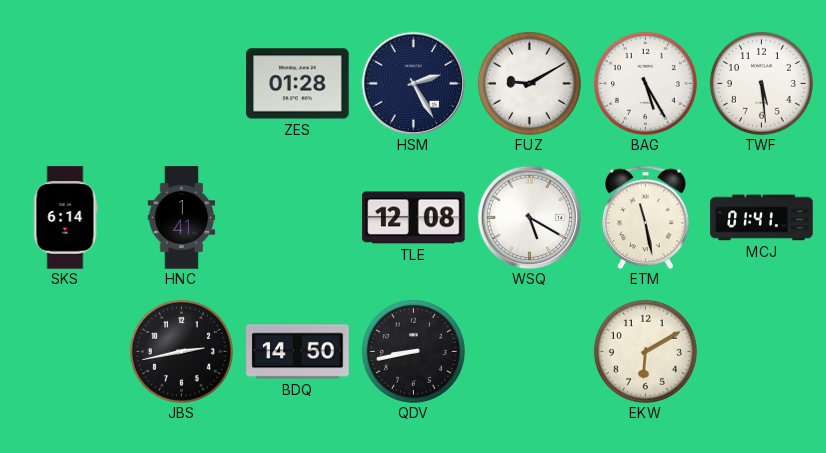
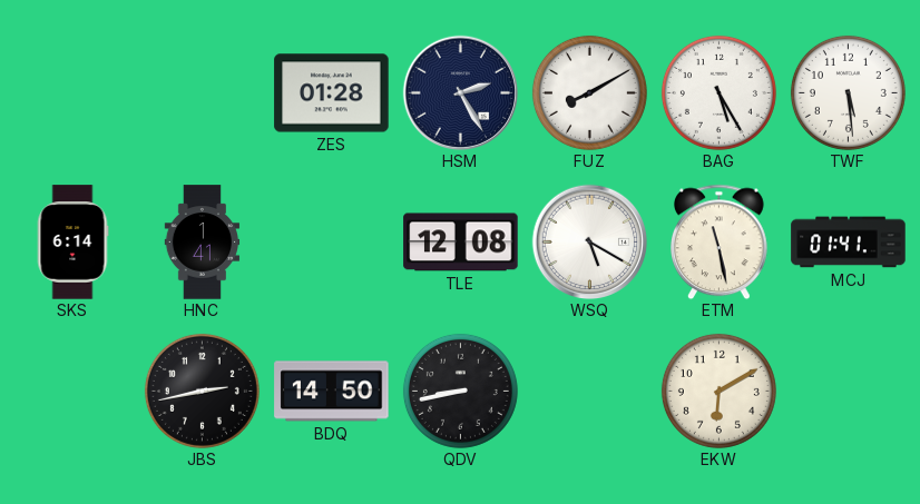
FUZ: 9:10 -> 8:10
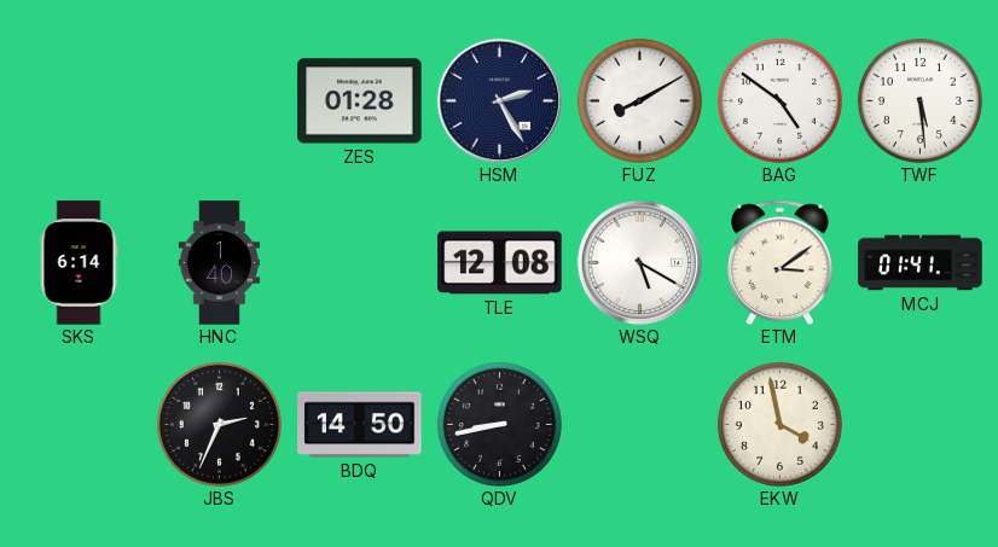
BAG: 5:25 -> 4:51
HNC: 1:41 -> 1:40
ETM: 11:28 -> 3:09
JBS: 2:43 -> 2:34
EKW: 6:10 -> 3:58
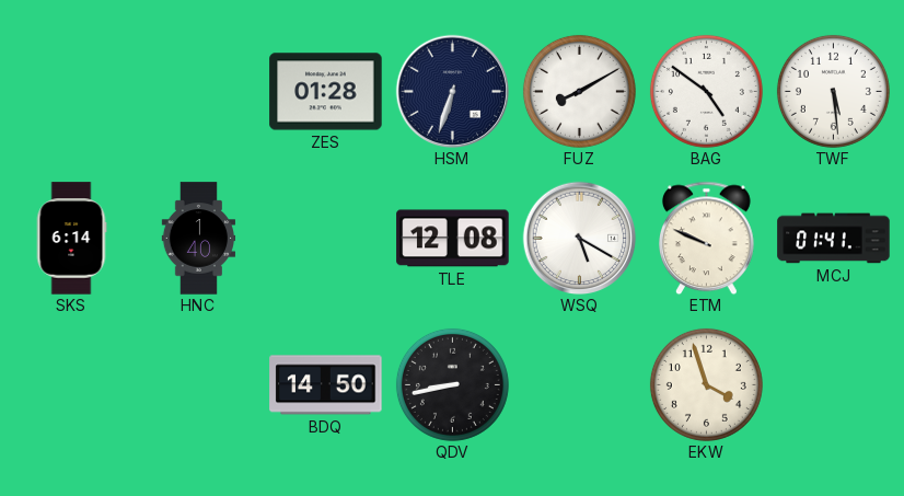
HSM: 2:25 -> 6:33
ETM: 3:09 -> 9:49
JBS: 2:34 -> none
EKW: 3:58 -> 3:57
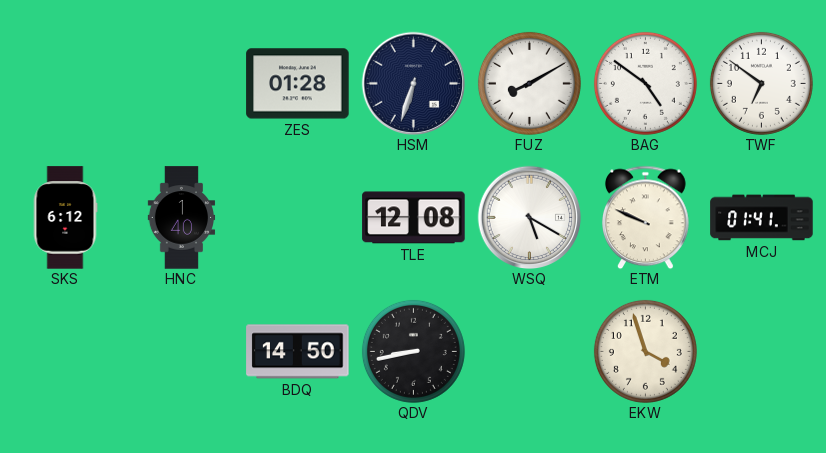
TWF: 5:29 -> 6:51
SKS: 6:14 -> 6:12
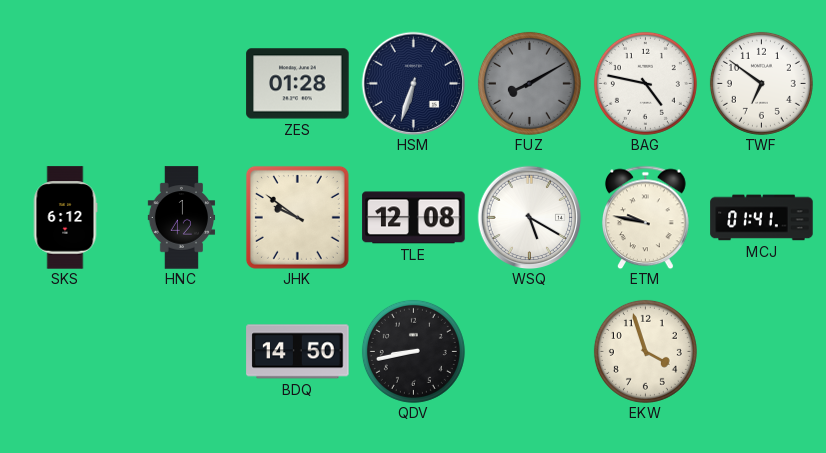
FUZ dial: white -> grey
BAG: 4:51 -> 4:47
HNC: 1:40 -> 1:42
JHK: none -> 9:51
ETM: 9:49 -> 9:47
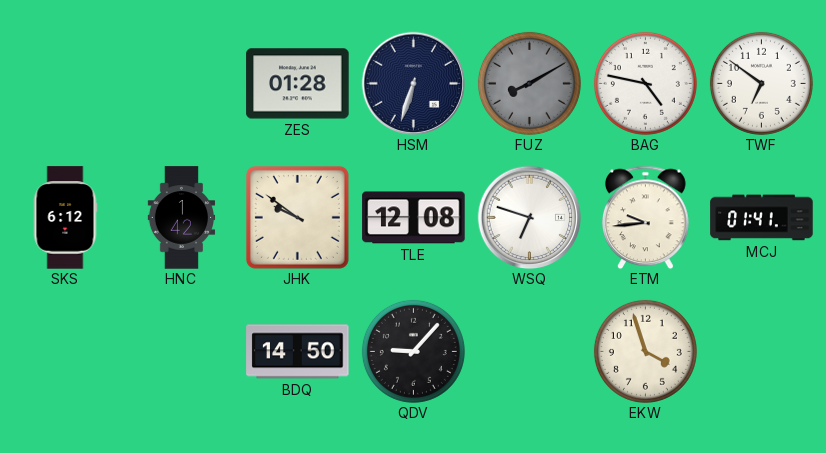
WSQ: 5:20 -> 6:48
ETM: 9:47 -> 9:44
QDV: 8:43 -> 9:07
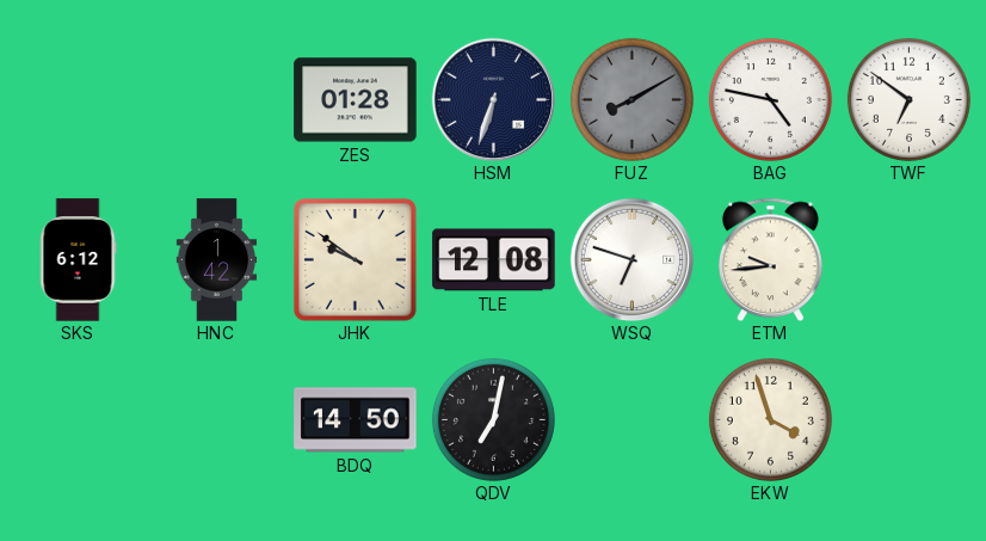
MCJ: 01:41 -> none
QDV: 9:07 -> 7:02
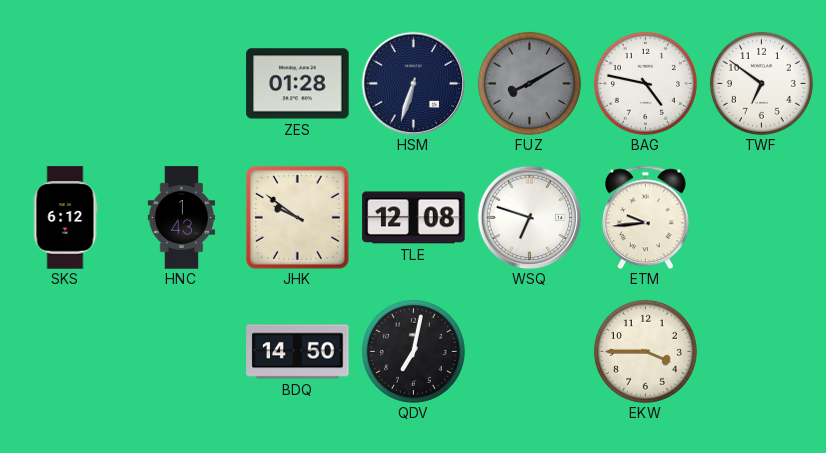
HNC: 1:42 -> 1:43
EKW: 3:57 -> 3:45
